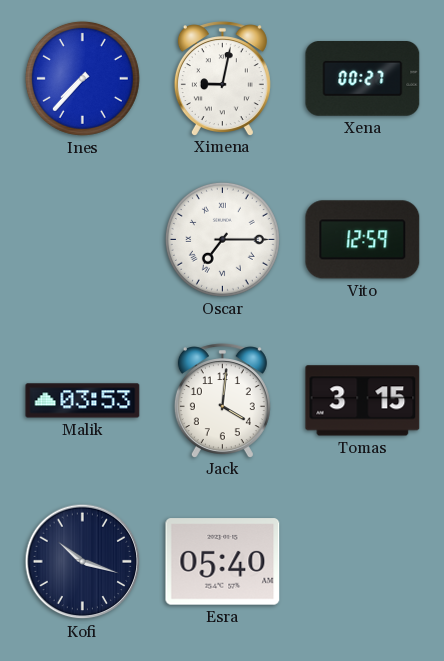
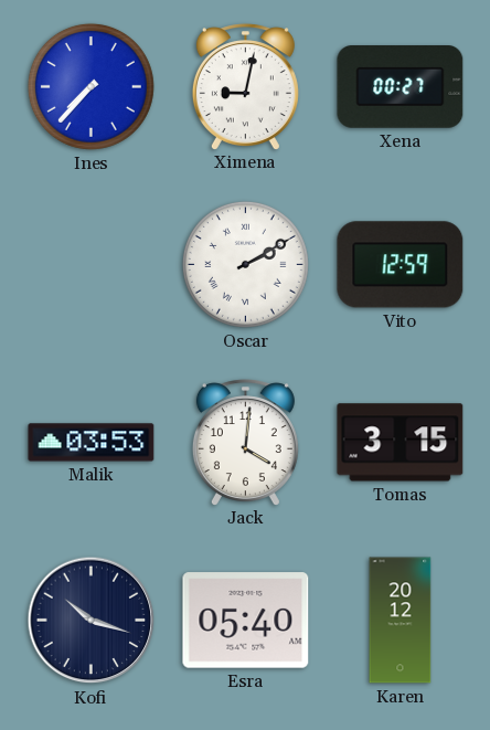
Oscar: 7:15 -> 2:10
Karen: none -> 20:12
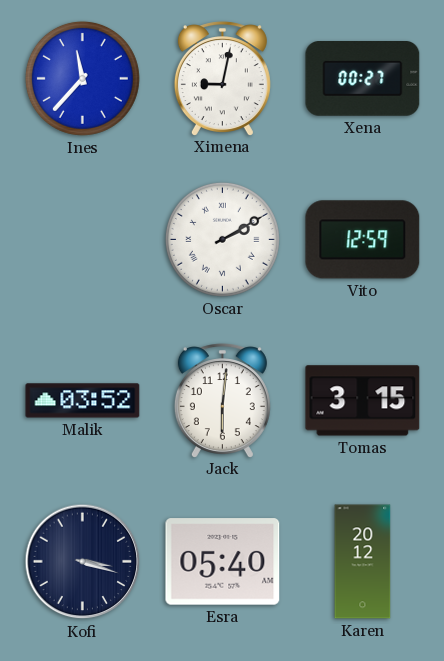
Ines: 7:37 -> 11:37
Malik: 03:53 -> 03:52
Jack: 4:01 -> 6:01
Kofi: 10:18 -> 3:18
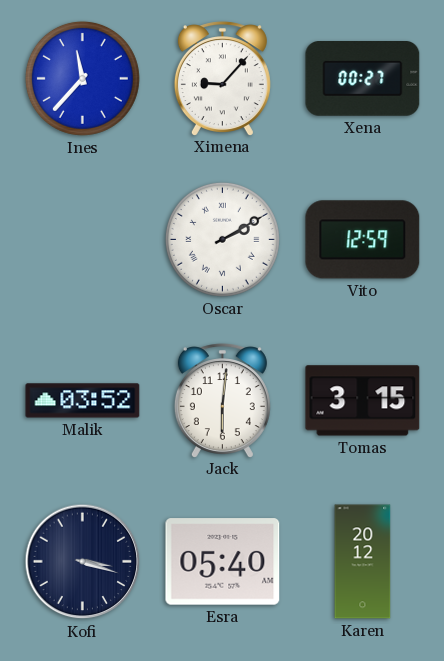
Ximena: 9:02 -> 9:07
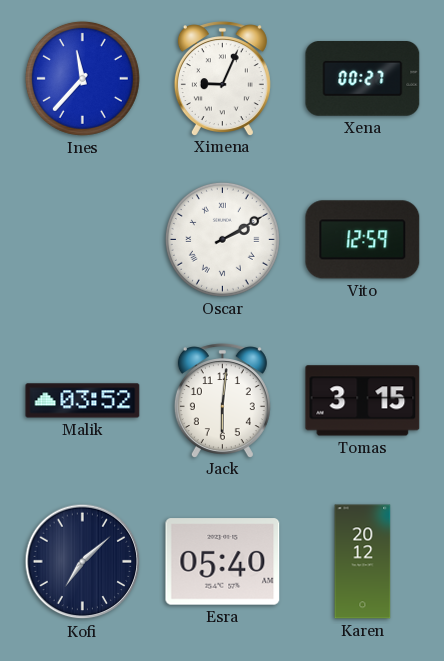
Ximena: 9:07 -> 9:04
Kofi: 3:18 -> 7:08
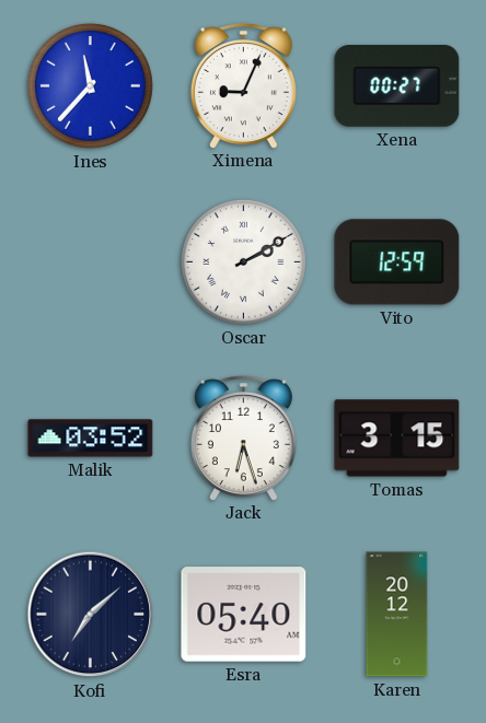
Jack: 6:01 -> 6:27
